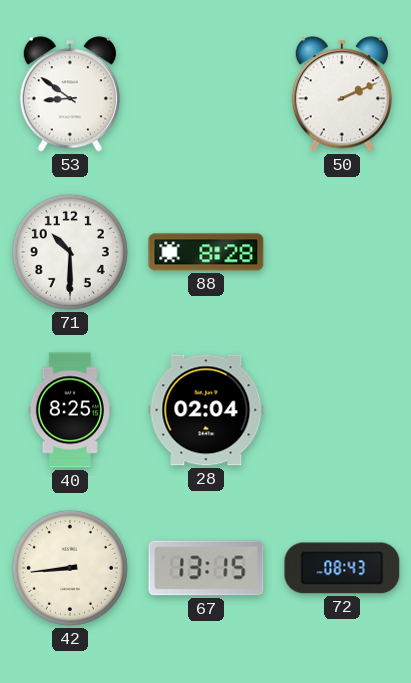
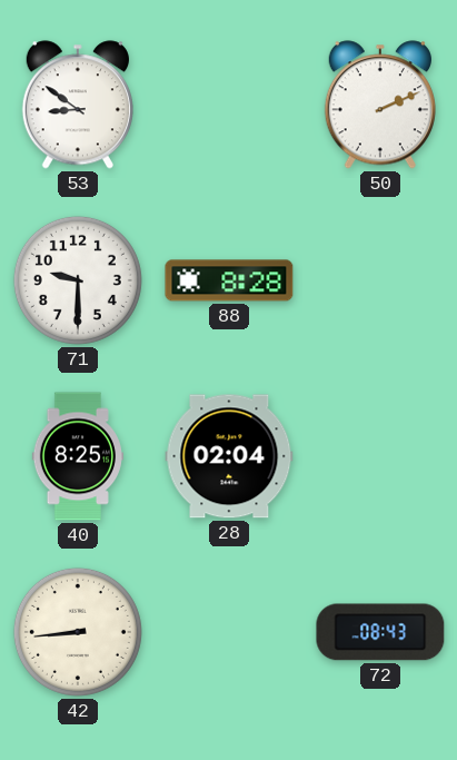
71: 10:30 -> 9:30
67: 13:15 -> none
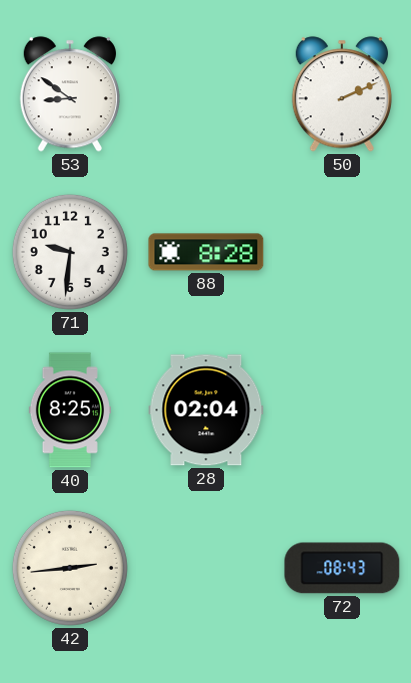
71: 9:30 -> 9:31
42: 8:44 -> 2:44
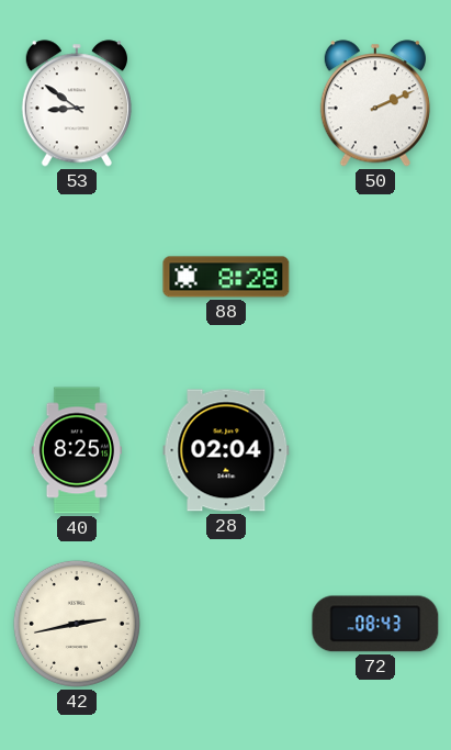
71: 9:31 -> none
42: 2:44 -> 2:43
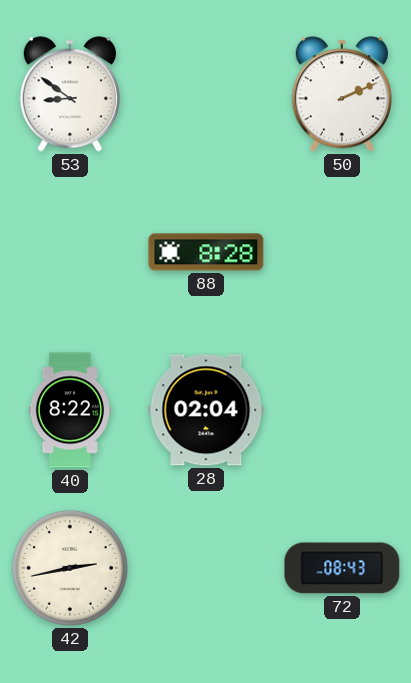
40: 8:25 -> 8:22
